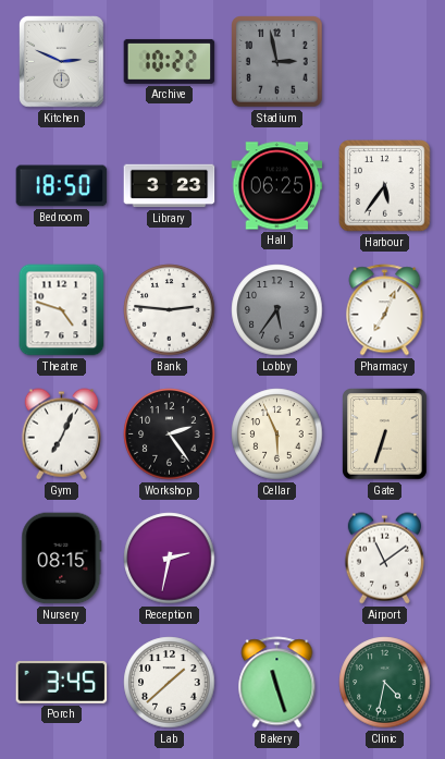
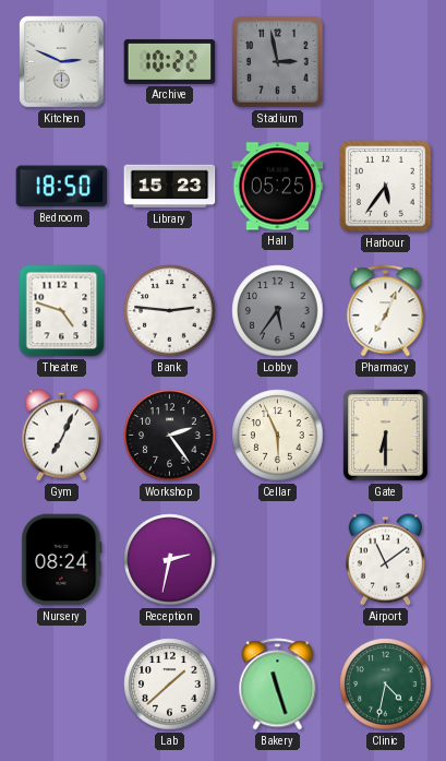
Library: 3:23 -> 15:23
Hall: 06:25 -> 05:25
Gate: 6:33 -> 6:30
Nursery: 08:15 -> 08:24
Porch: 3:45 -> none
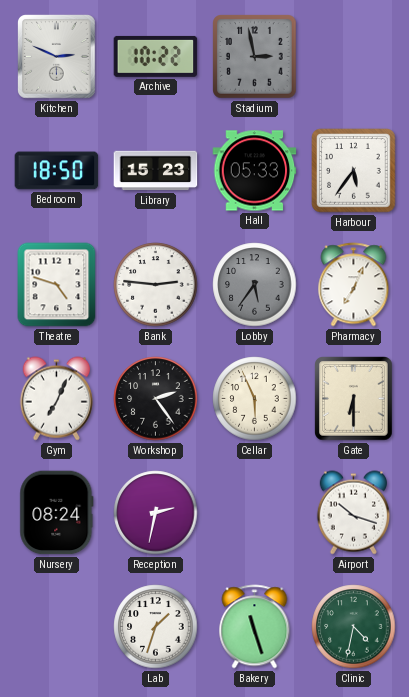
Hall: 05:25 -> 05:33
Airport: 11:09 -> 10:18
Lab: 1:38 -> 1:33
